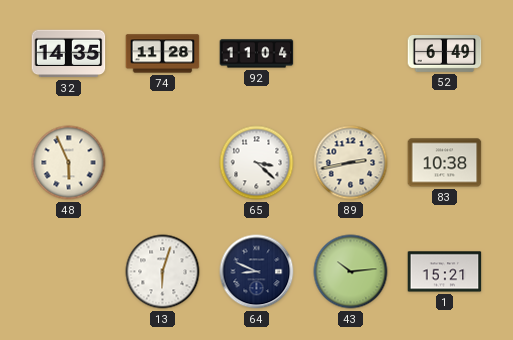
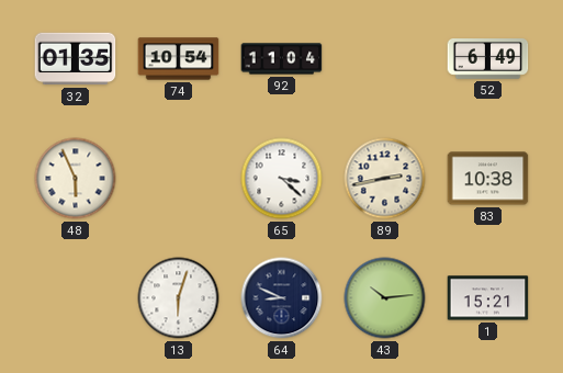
32: 14:35 -> 01:35
74: 11:28 -> 10:54
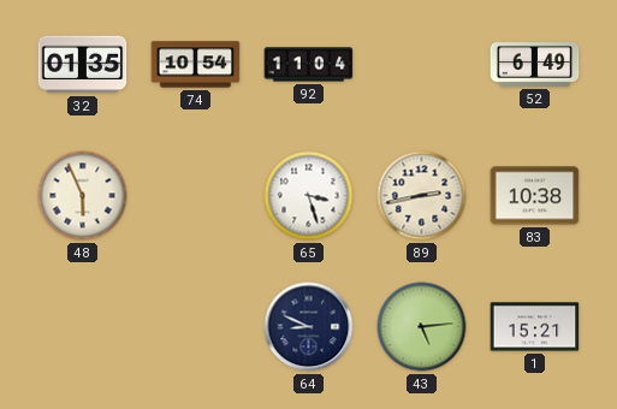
65: 3:22 -> 3:27
13: 6:03 -> none
43: 10:14 -> 5:14
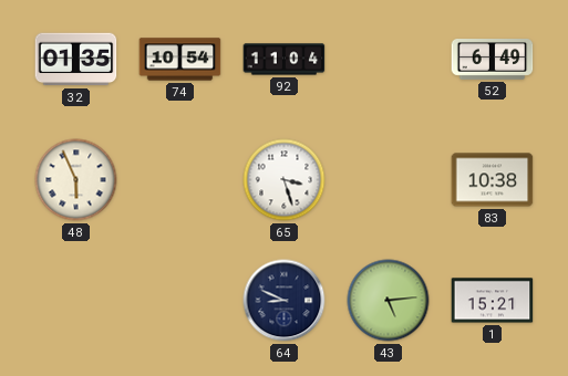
89: 2:43 -> none
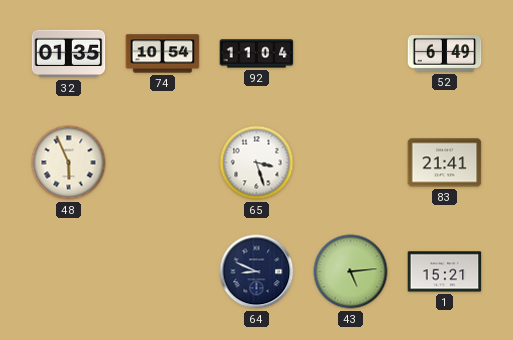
83: 10:38 -> 21:41
